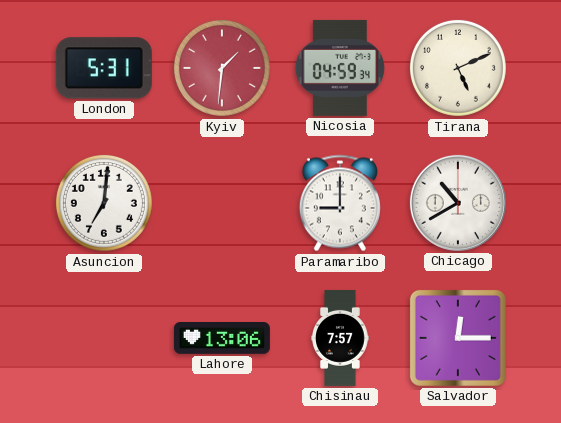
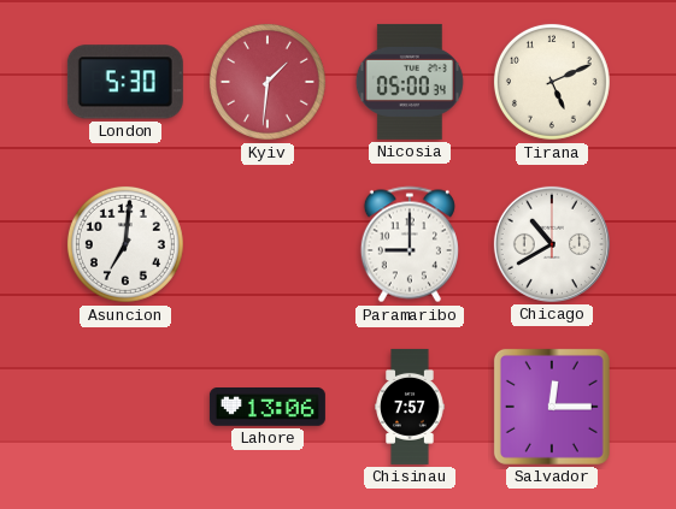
London: 5:31 -> 5:30
Nicosia: 04:59 -> 05:00
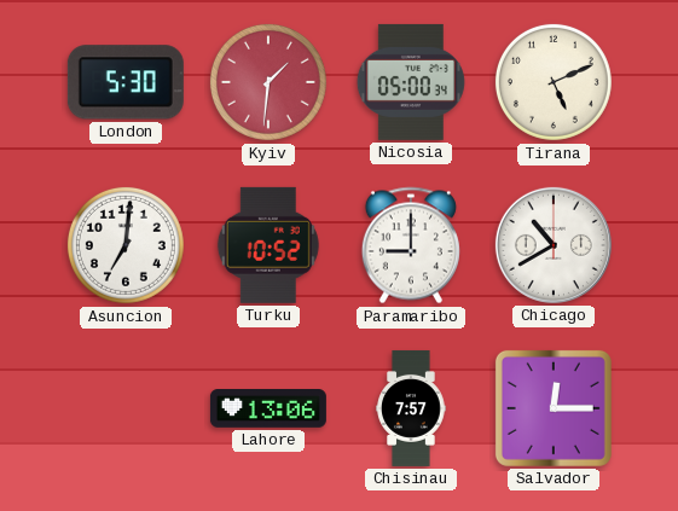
Turku: none -> 10:52
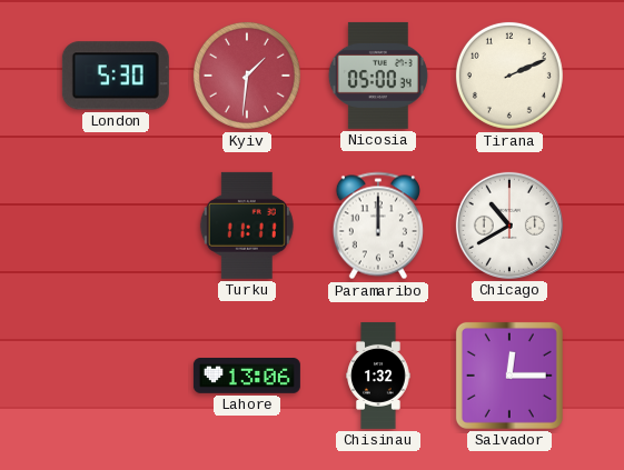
Tirana: 5:11 -> 2:11
Asuncion: 7:01 -> none
Turku: 10:52 -> 11:11
Paramaribo: 9:00 -> 12:00
Chisinau: 7:57 -> 1:32
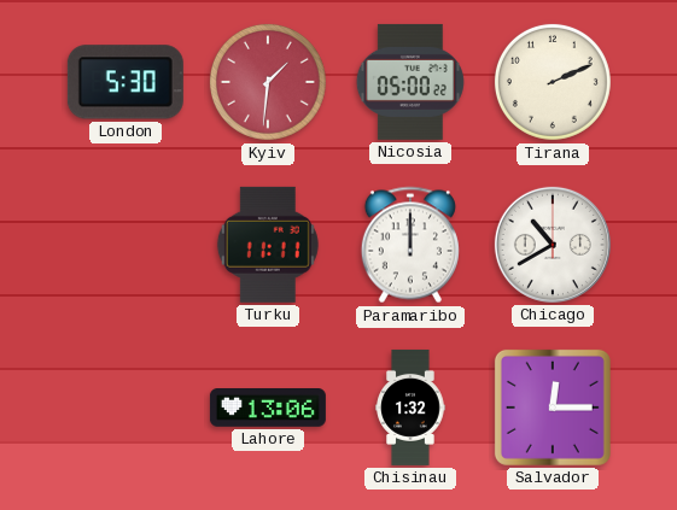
Nicosia: 05:00:34 -> 05:00:22
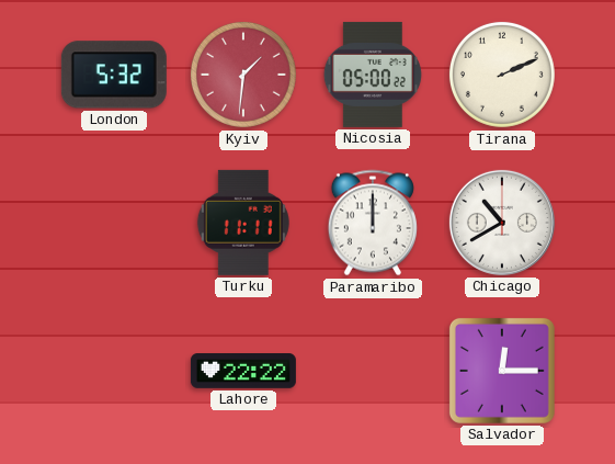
London: 5:30 -> 5:32
Lahore: 13:06 -> 22:22
Chisinau: 1:32 -> none
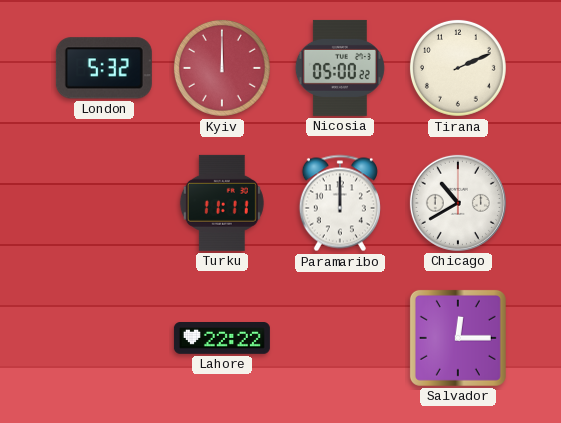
Kyiv: 1:31 -> 12:00
